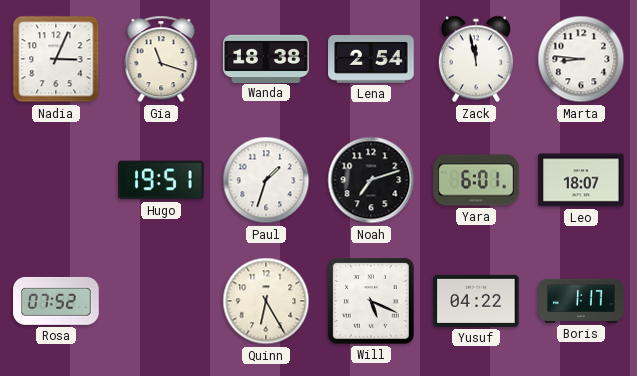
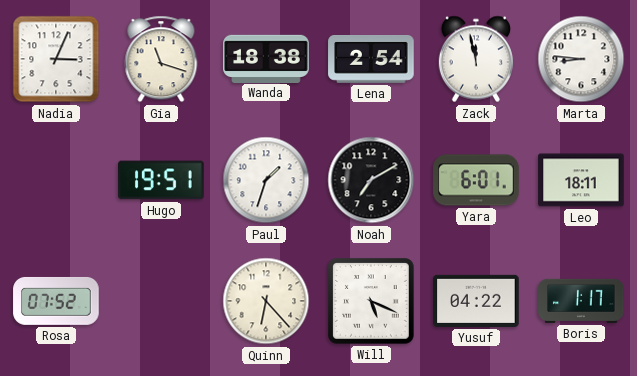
Noah: 7:12 -> 7:10
Leo: 18:07 -> 18:11
Quinn: 6:25 -> 6:23
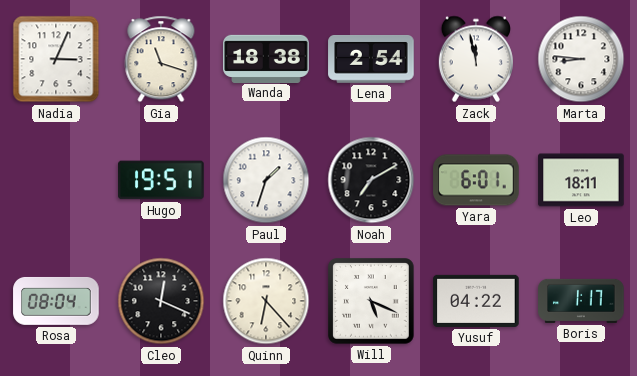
Rosa: 07:52 -> 08:04
Cleo: none -> 12:19
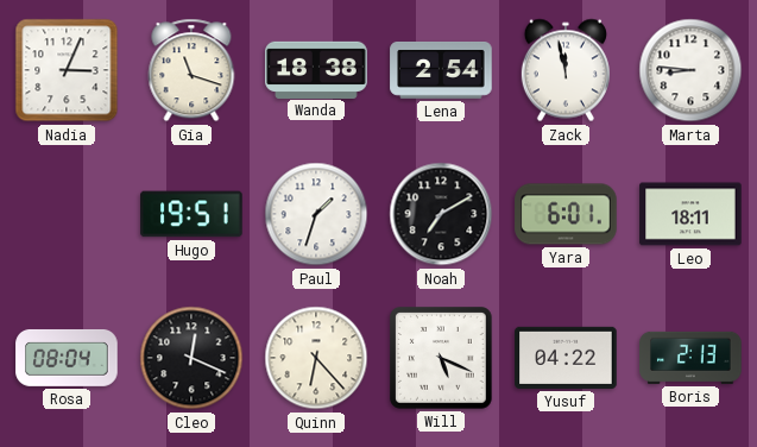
Boris: 1:17 -> 2:13
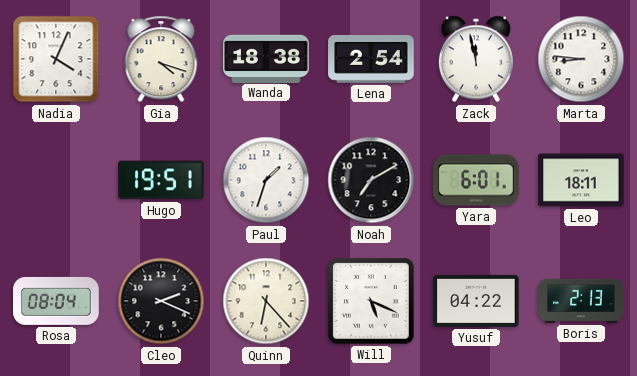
Nadia: 3:04 -> 4:04
Gia: 11:18 -> 4:18
Cleo: 12:19 -> 2:19
